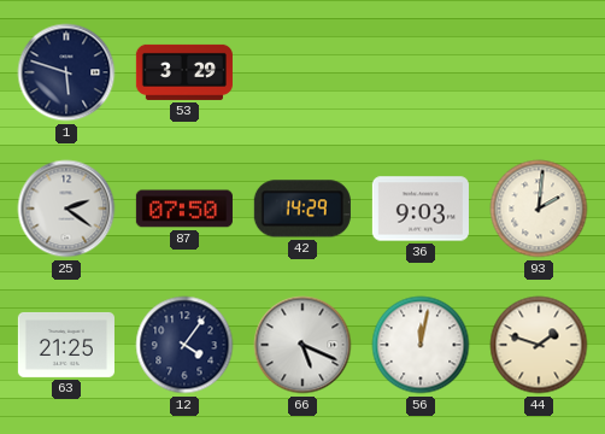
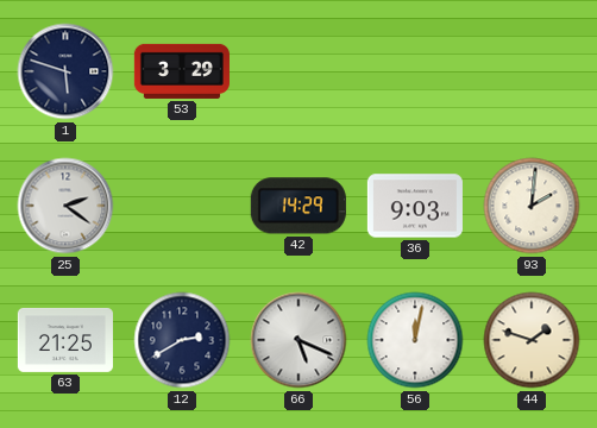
87: 07:50 -> none
12: 4:06 -> 2:40
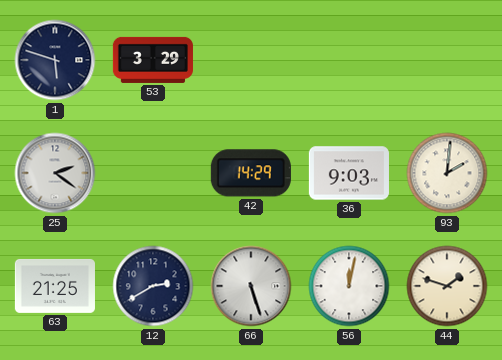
66: 5:19 -> 5:27
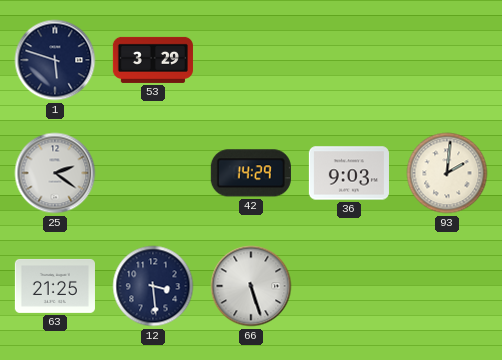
12: 2:40 -> 3:29
56: 12:02 -> none
44: 1:48 -> none
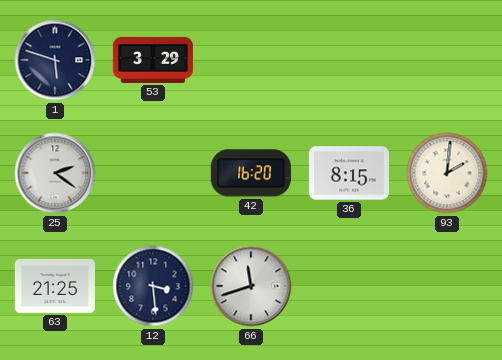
42: 14:29 -> 16:20
36: 9:03 -> 8:15
66: 5:27 -> 11:42
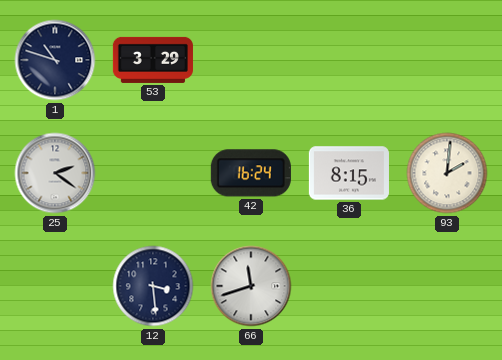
1: 5:48 -> 10:48
42: 16:20 -> 16:24
63: 21:25 -> none
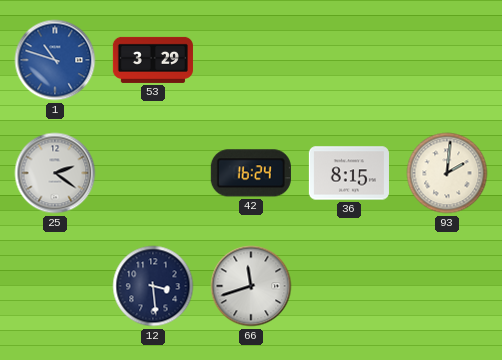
1 dial: navy -> blue
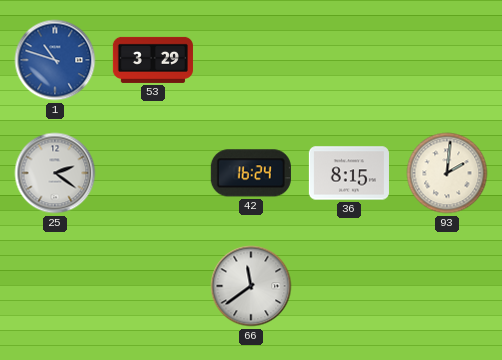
12: 3:29 -> none
66: 11:42 -> 11:39
